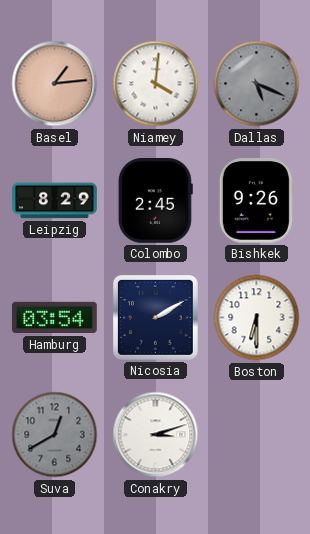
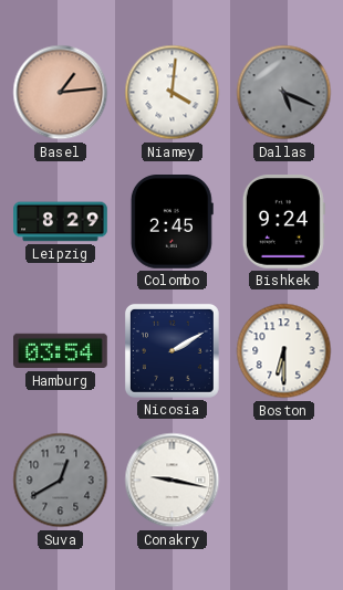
Bishkek: 9:26 -> 9:24
Conakry: 3:12 -> 9:17
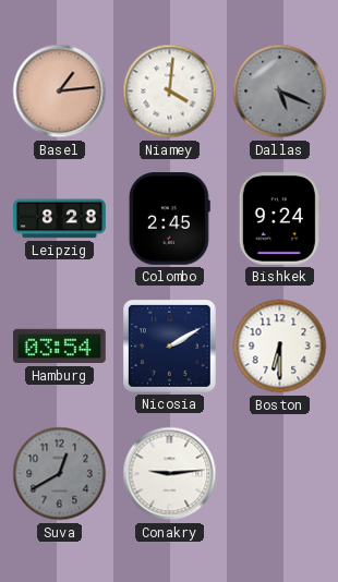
Leipzig: 8:29 -> 8:28
Conakry: 9:17 -> 9:14
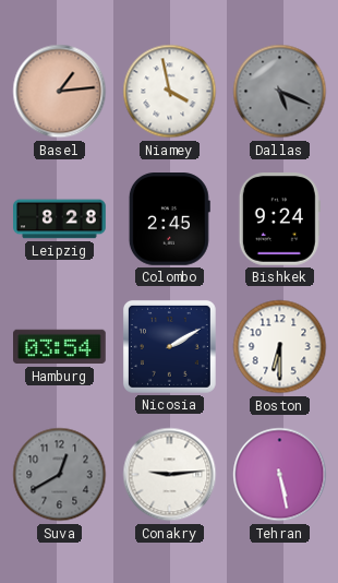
Niamey: 4:01 -> 3:58
Tehran: none -> 5:28
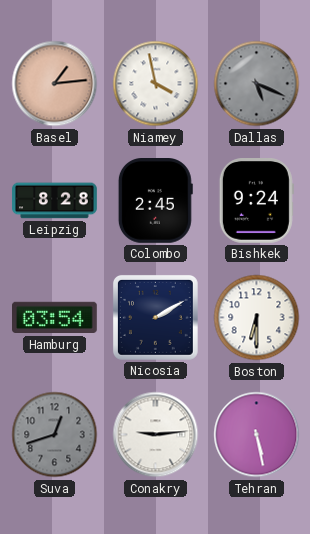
Suva: 12:40 -> 12:42
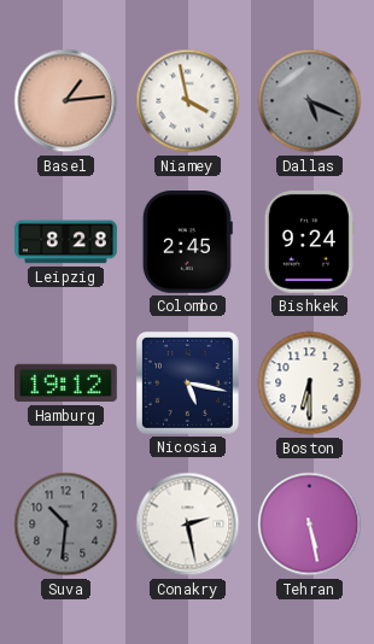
Hamburg: 03:54 -> 19:12
Nicosia: 2:10 -> 5:17
Suva: 12:42 -> 10:31
Conakry: 9:14 -> 2:28
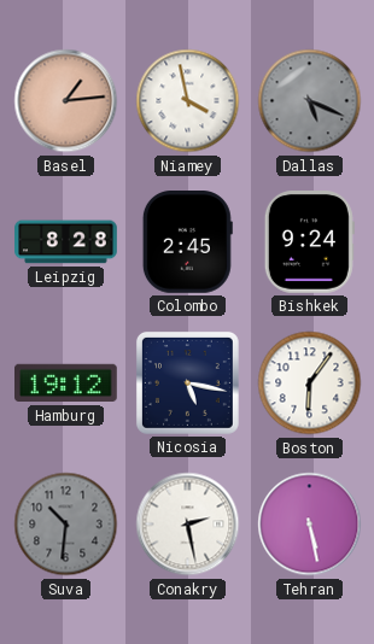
Boston: 6:30 -> 6:06
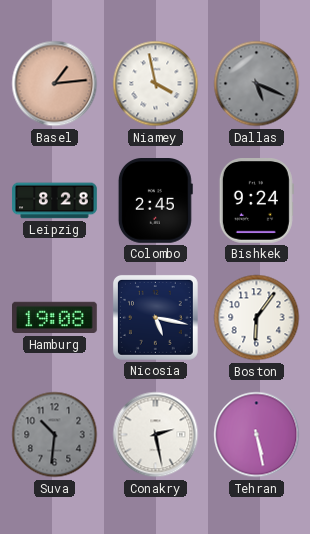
Hamburg: 19:12 -> 19:08
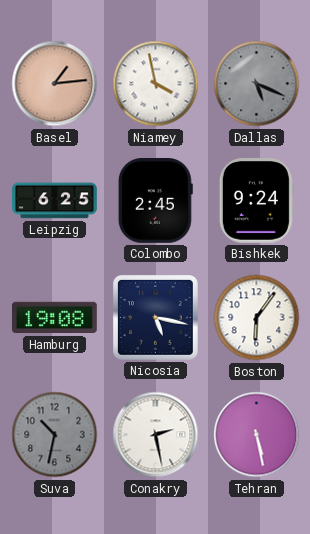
Leipzig: 8:28 -> 6:25
Suva: 10:31 -> 10:32
